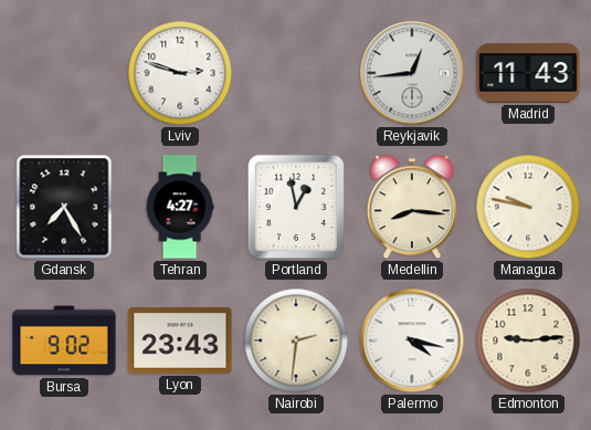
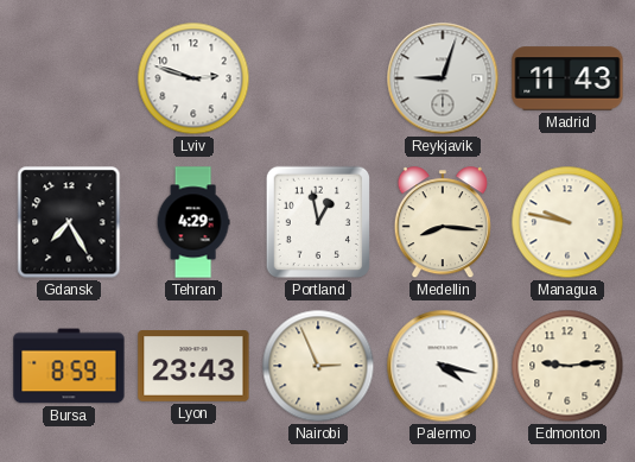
Reykjavik: 12:44 -> 9:03
Tehran: 4:27 -> 4:29
Bursa: 9:02 -> 8:59
Nairobi: 2:31 -> 2:56
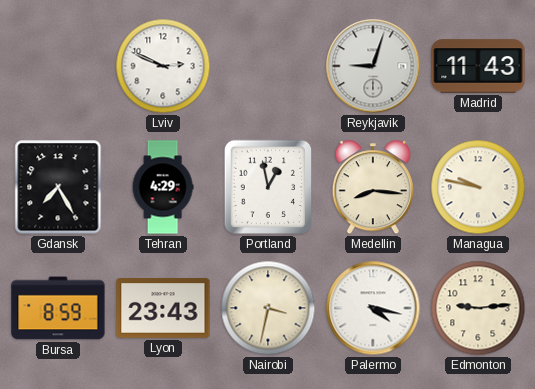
Lviv: 2:48 -> 2:49
Nairobi: 2:56 -> 3:32
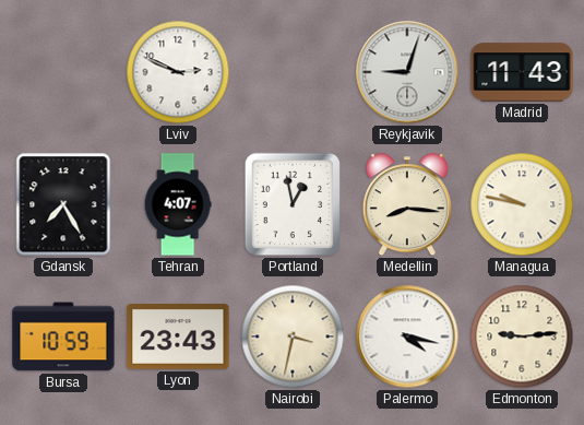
Tehran: 4:29 -> 4:07
Bursa: 8:59 -> 10:59
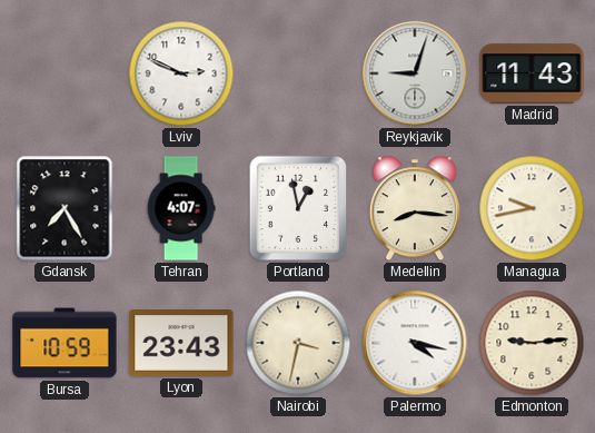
Managua: 9:47 -> 9:43
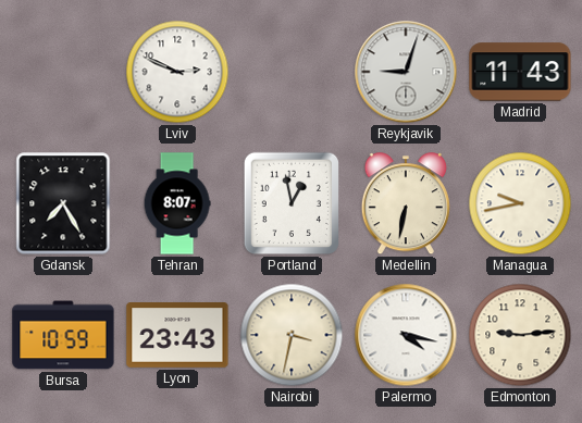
Tehran: 4:07 -> 8:07
Medellin: 8:16 -> 6:32
